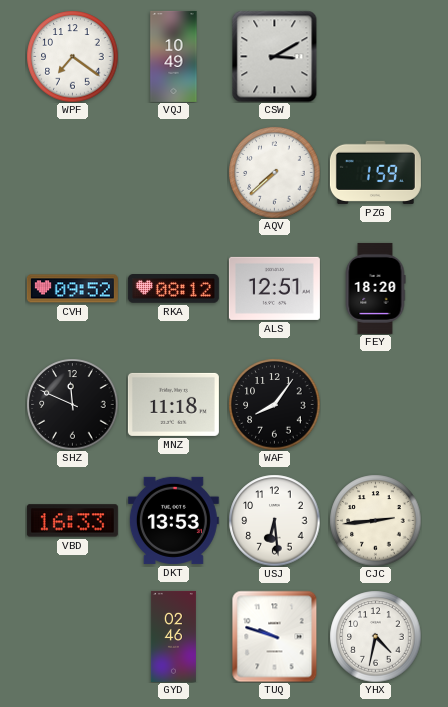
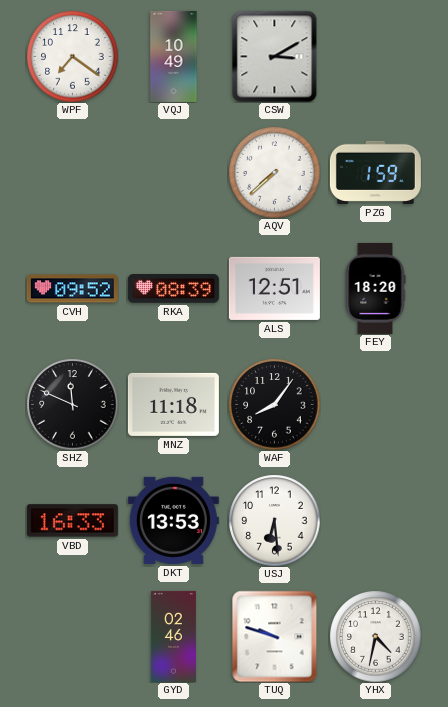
RKA: 08:12 -> 08:39
CJC: 2:44 -> none
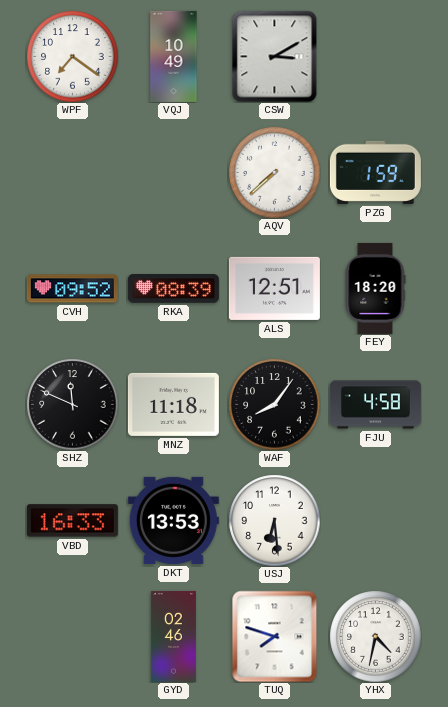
FJU: none -> 4:58
TUQ: 9:48 -> 7:48
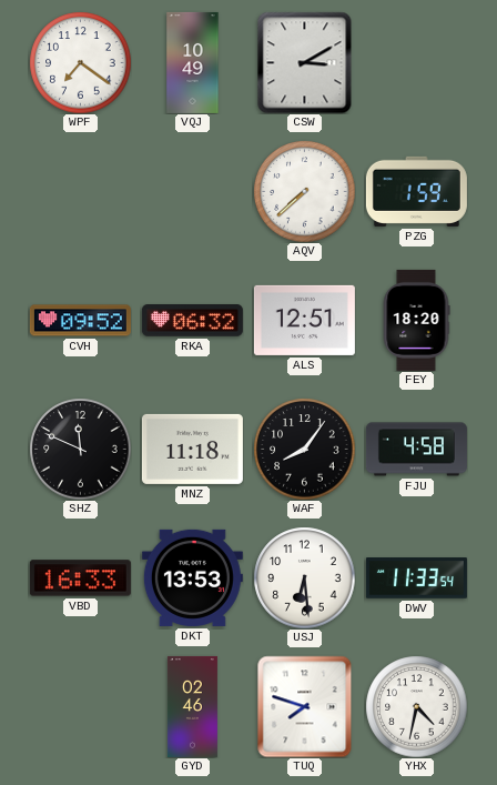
RKA: 08:39 -> 06:32
DWV: none -> 11:33
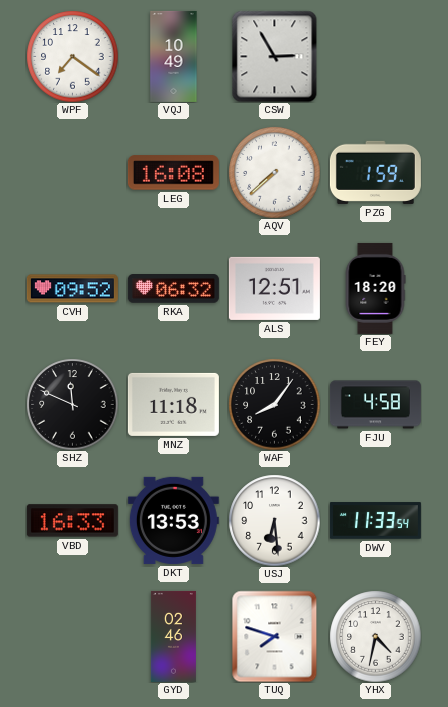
CSW: 3:10 -> 2:55
LEG: none -> 16:08
